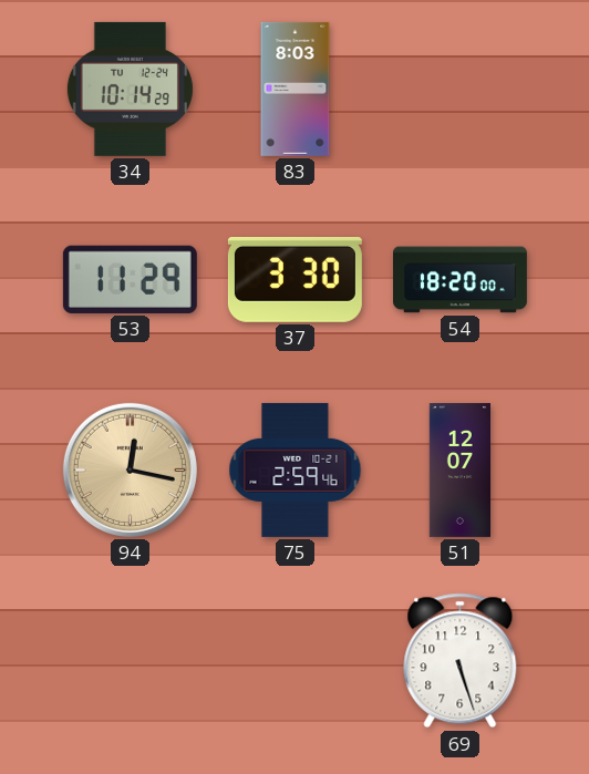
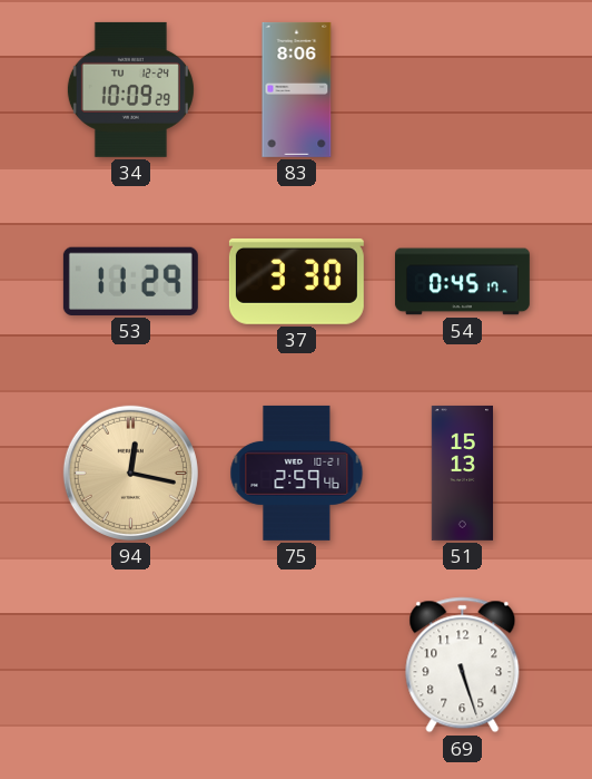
34: 10:14 -> 10:09
83: 8:03 -> 8:06
54: 18:20 -> 0:45
51: 12:07 -> 15:13
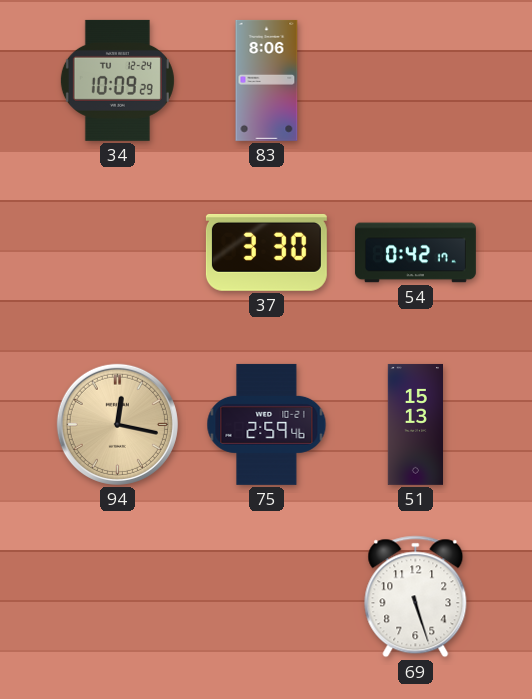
53: 11:29 -> none
54: 0:45 -> 0:42
